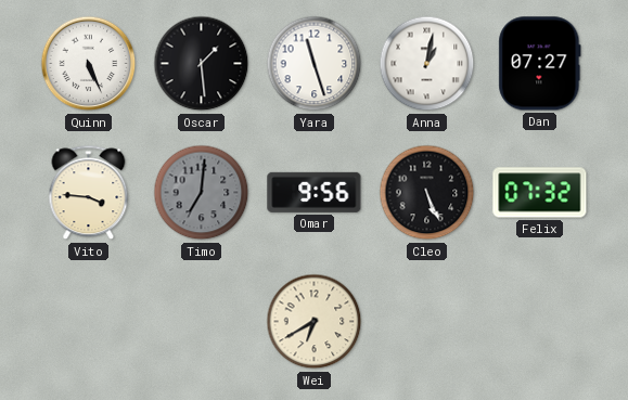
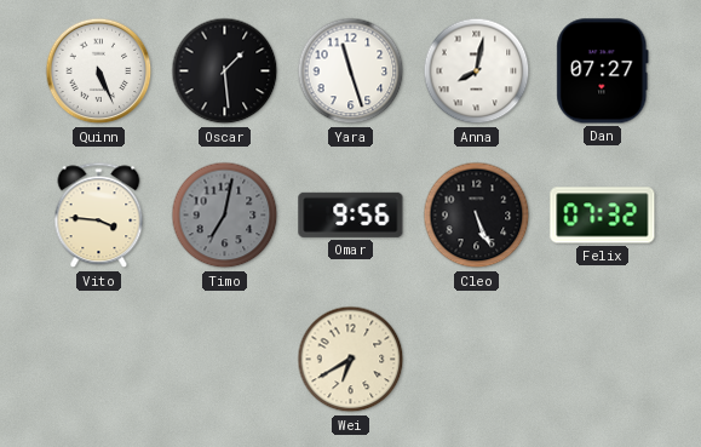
Anna: 1:02 -> 8:02
Timo: 7:01 -> 7:02
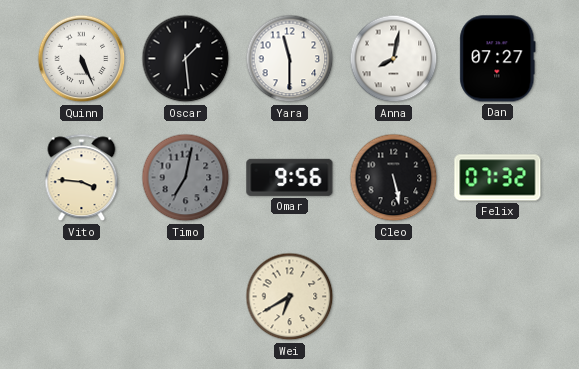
Yara: 11:27 -> 11:30
Cleo: 5:26 -> 5:28
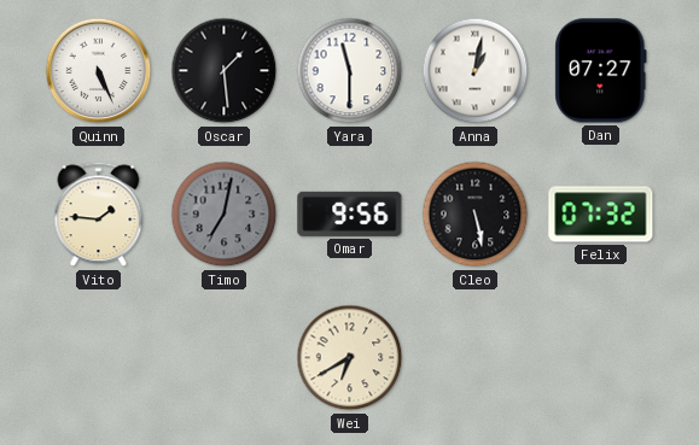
Anna: 8:02 -> 1:02
Vito: 3:46 -> 1:46
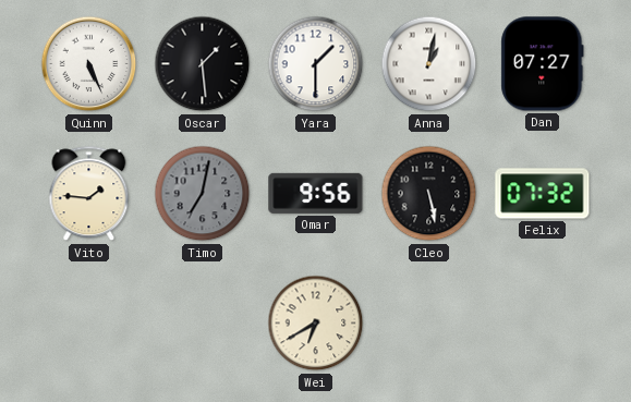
Yara: 11:30 -> 1:30
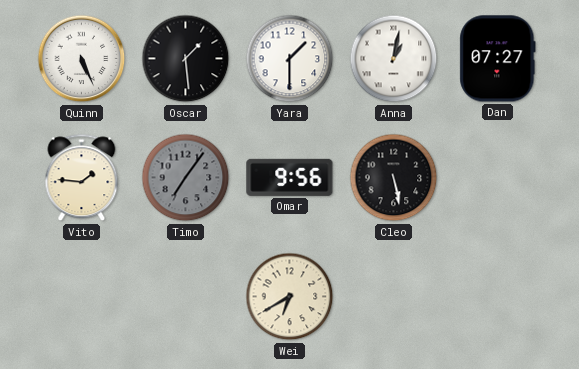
Timo: 7:02 -> 7:06
Felix: 07:32 -> none
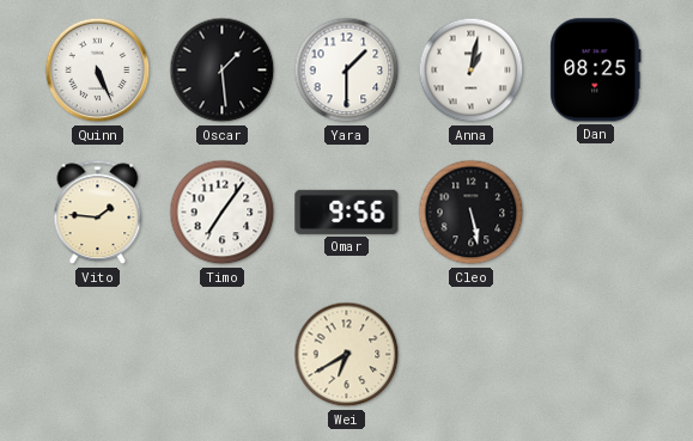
Dan: 07:27 -> 08:25
Timo dial: grey -> white
